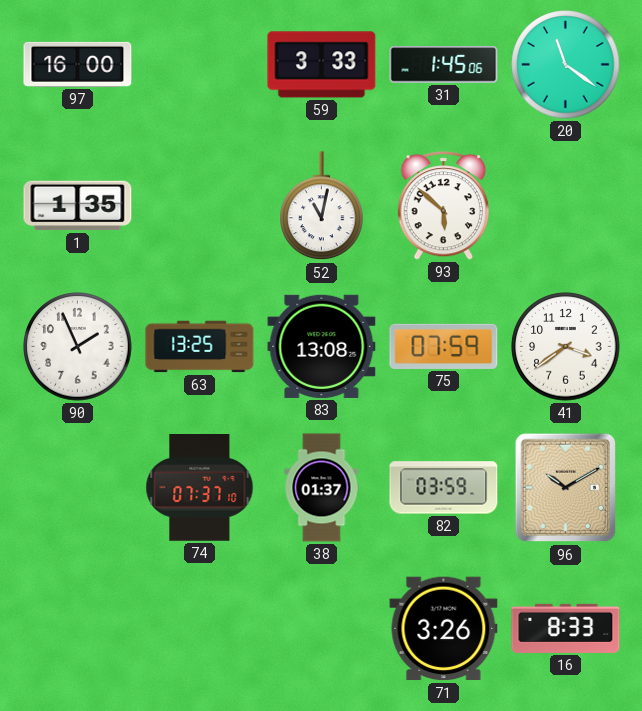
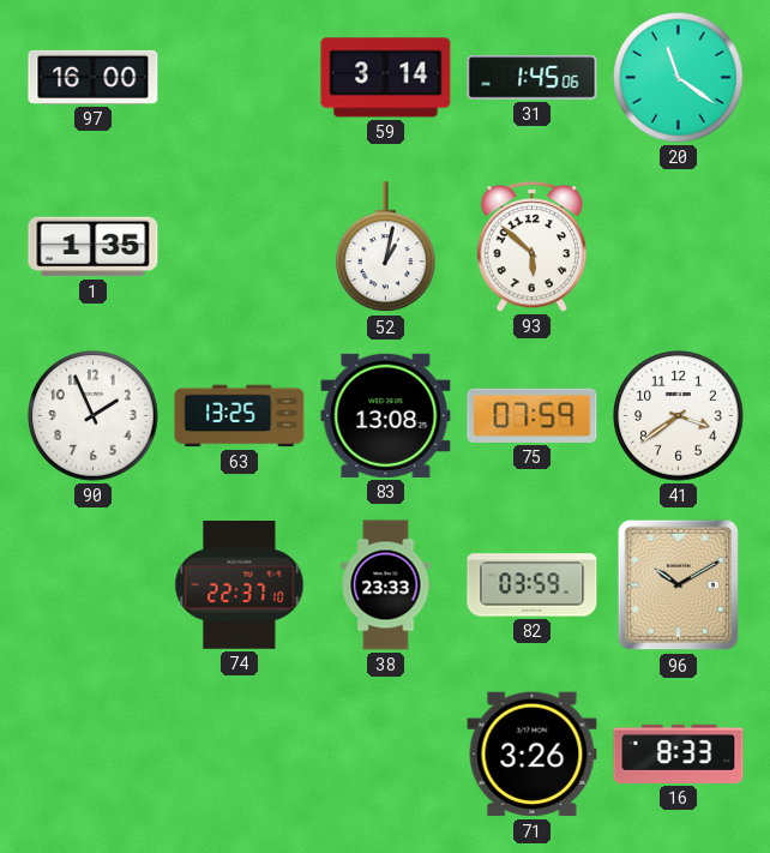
59: 3:33 -> 3:14
52: 11:02 -> 1:02
74: 07:37 -> 22:37
38: 01:37 -> 23:33
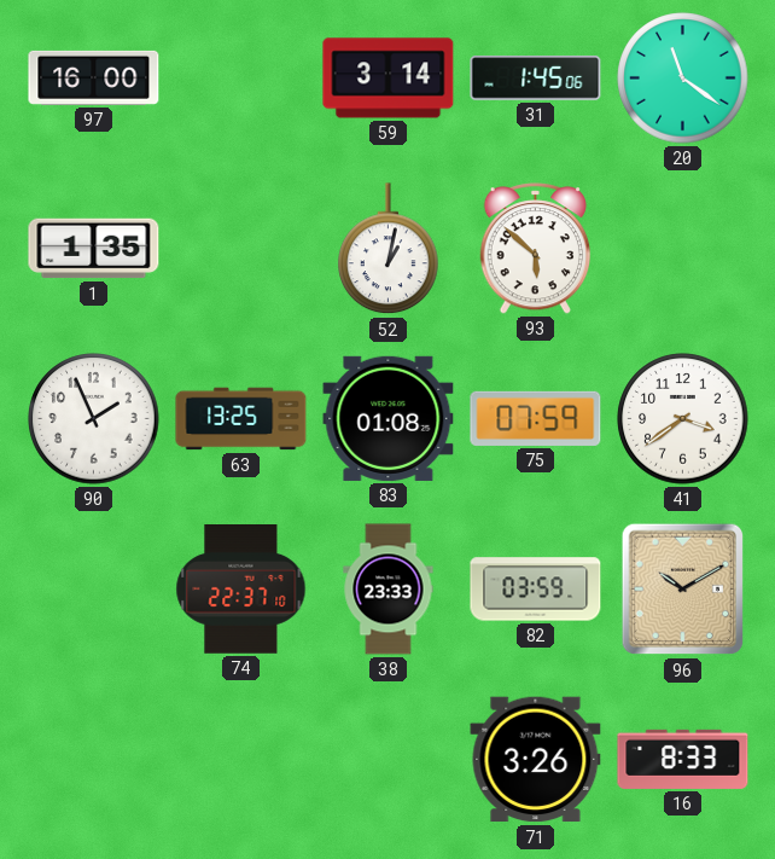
83: 13:08 -> 01:08
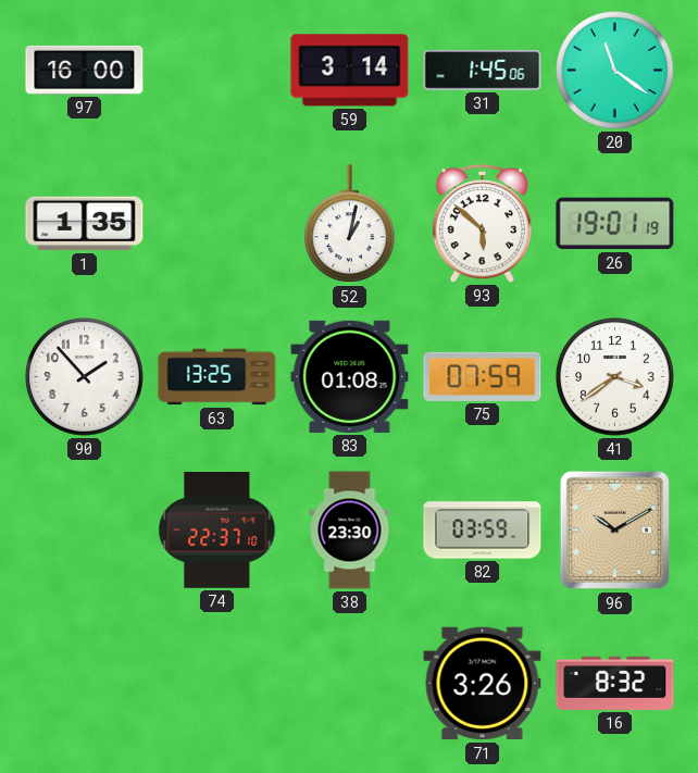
26: none -> 19:01
90: 1:56 -> 1:53
38: 23:33 -> 23:30
16: 8:33 -> 8:32
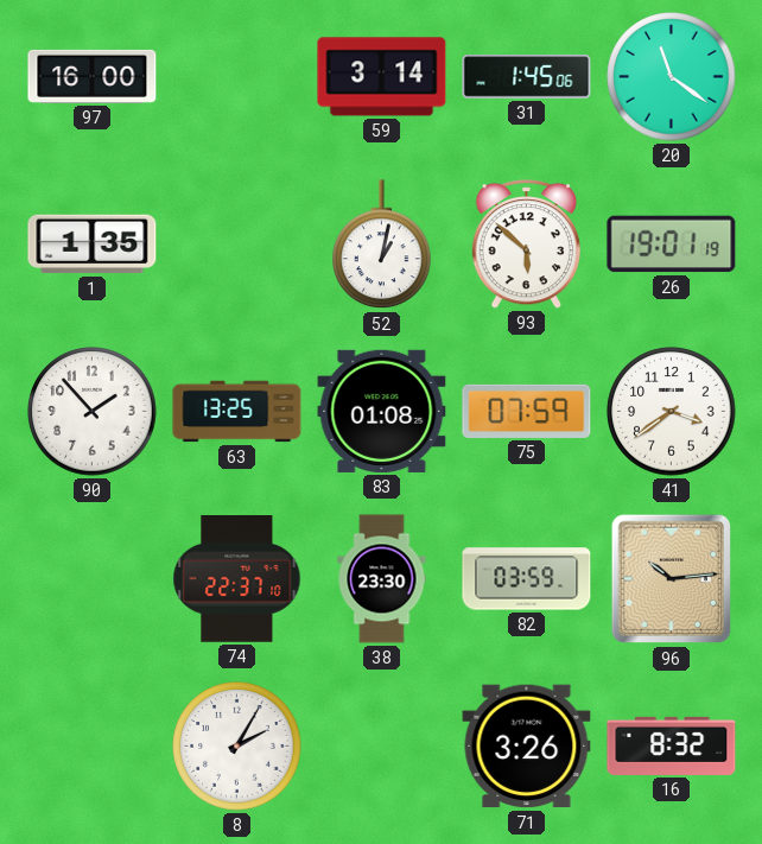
96: 10:10 -> 10:14
8: none -> 2:05
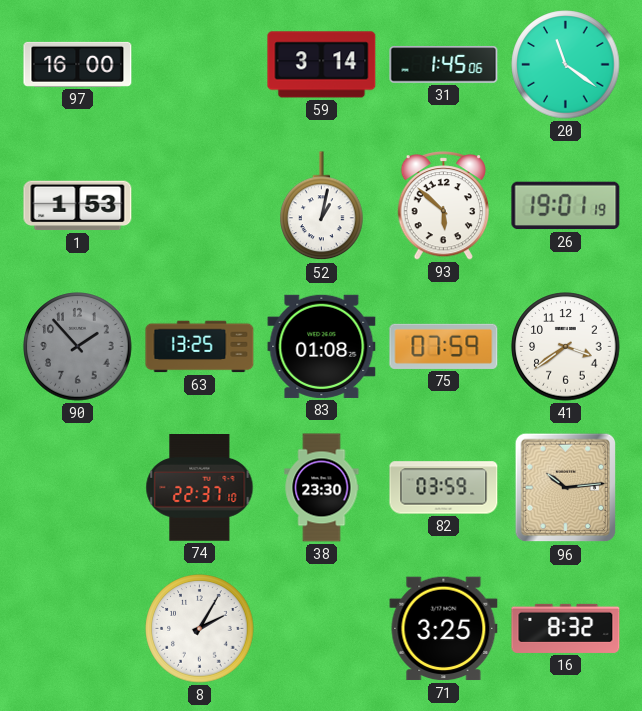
1: 1:35 -> 1:53
90 dial: white -> grey
71: 3:26 -> 3:25
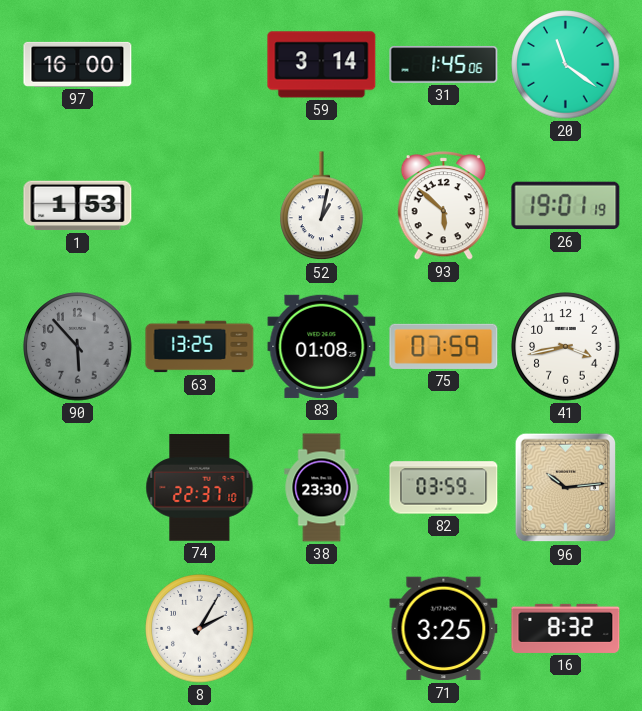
90: 1:53 -> 5:53
41: 3:39 -> 3:43
